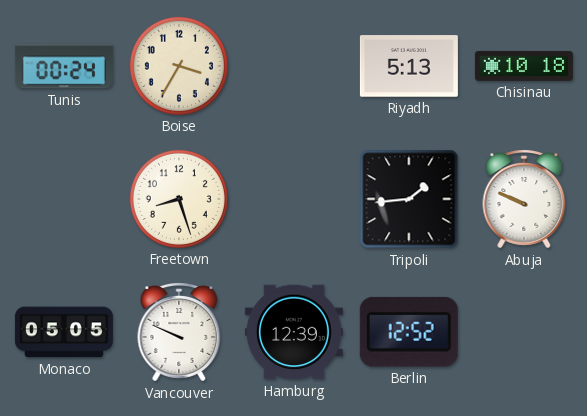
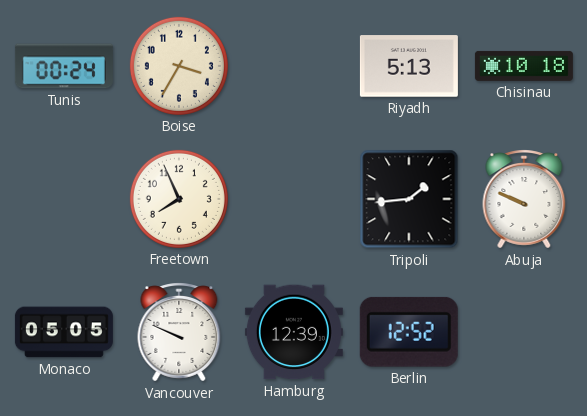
Freetown: 8:27 -> 7:56
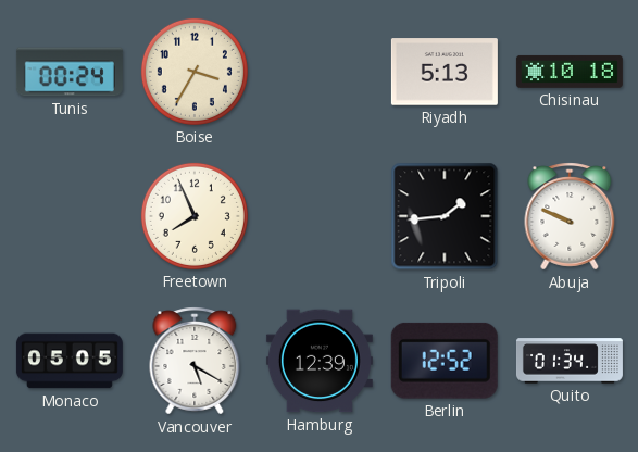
Vancouver: 9:49 -> 5:20
Quito: none -> 01:34
